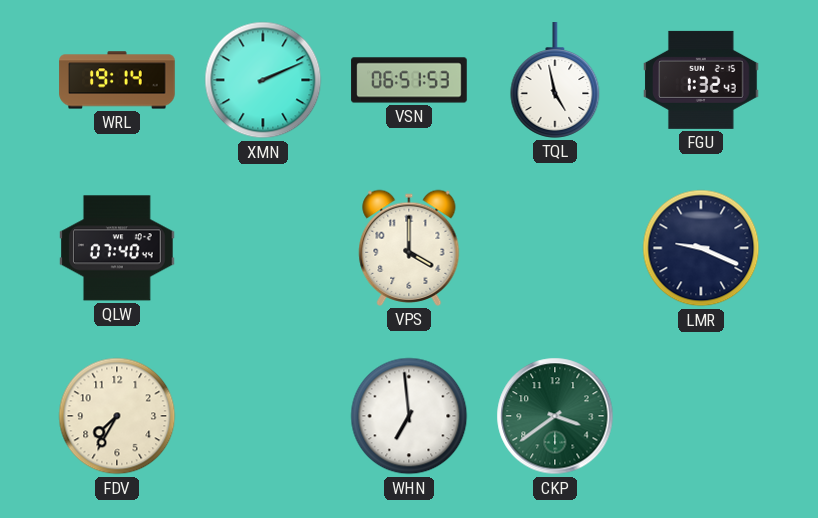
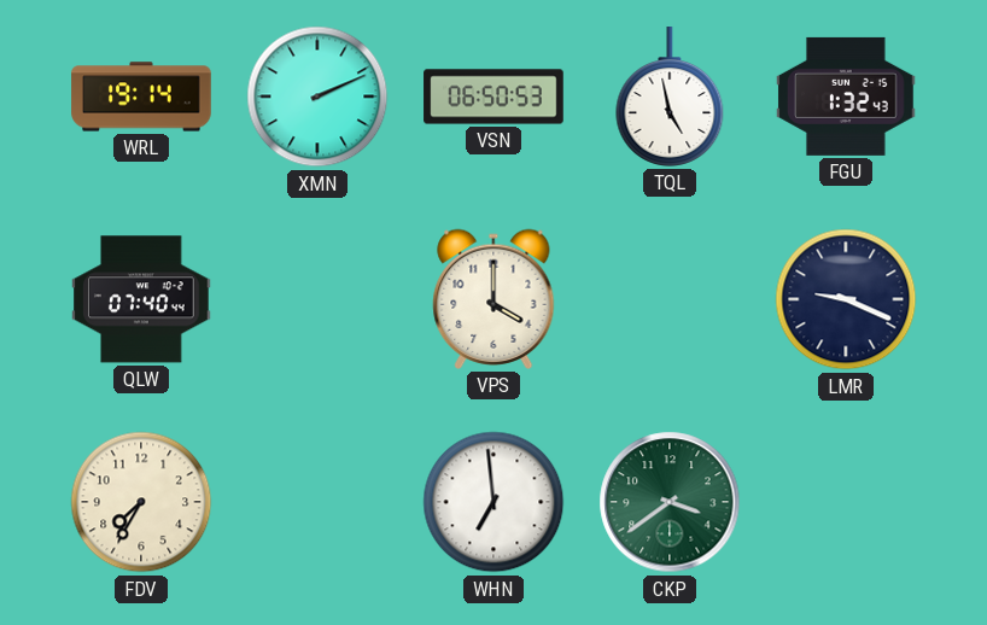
VSN: 06:51 -> 06:50
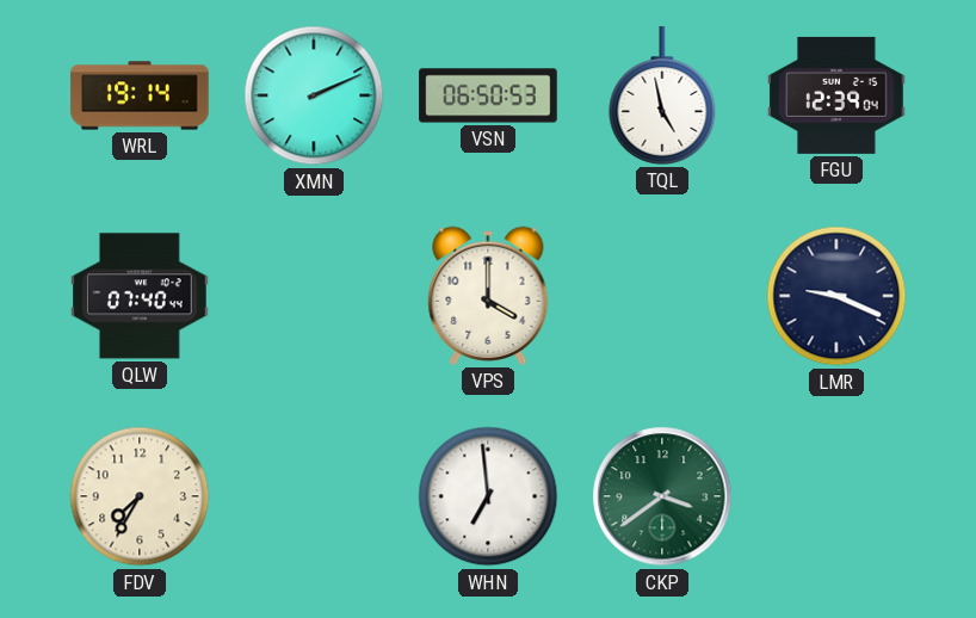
FGU: 1:32 -> 12:39
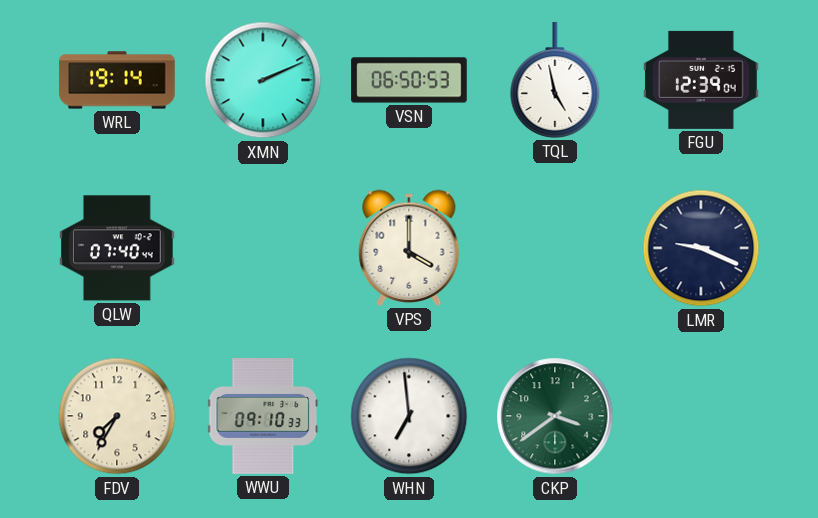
WWU: none -> 09:10
